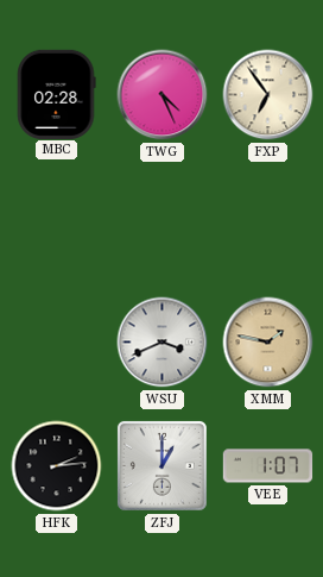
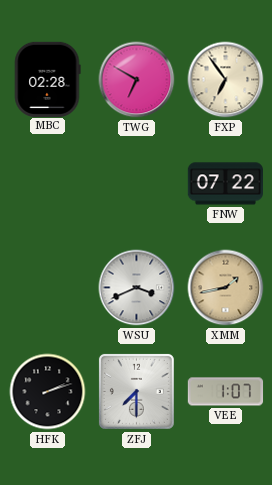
TWG: 4:26 -> 6:50
FNW: none -> 07:22
XMM: 1:47 -> 1:43
HFK: 2:14 -> 2:12
ZFJ: 1:00 -> 7:30
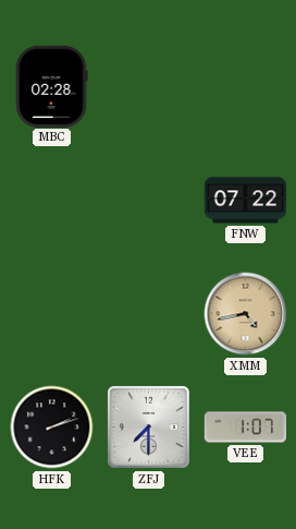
TWG: 6:50 -> none
FXP: 6:54 -> none
WSU: 3:41 -> none
XMM: 1:43 -> 4:43
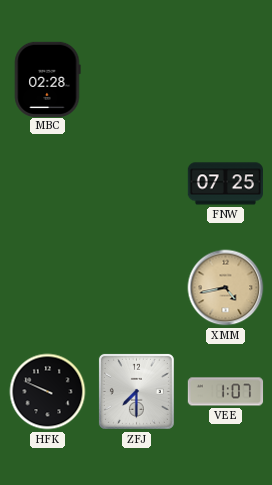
FNW: 07:22 -> 07:25
HFK: 2:12 -> 9:49
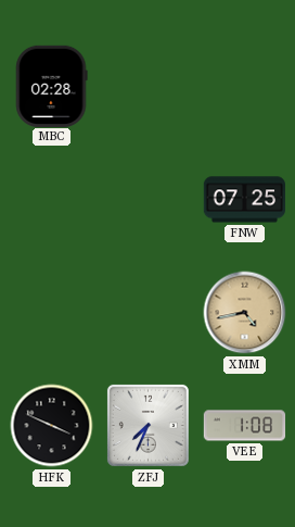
HFK: 9:49 -> 3:49
ZFJ: 7:30 -> 7:34
VEE: 1:07 -> 1:08
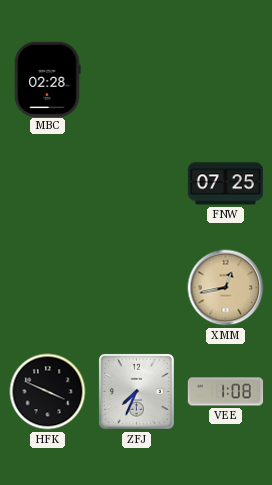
XMM: 4:43 -> 12:43
